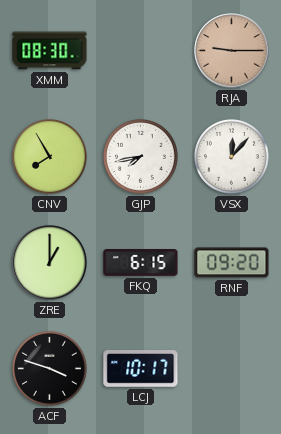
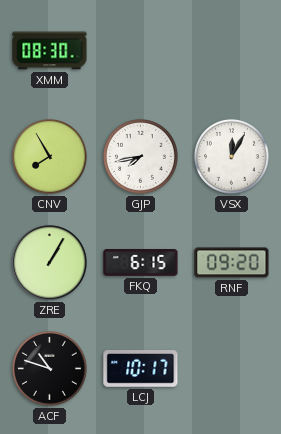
RJA: 9:15 -> none
VSX: 12:07 -> 12:05
ZRE: 1:00 -> 1:05
ACF: 3:48 -> 10:48
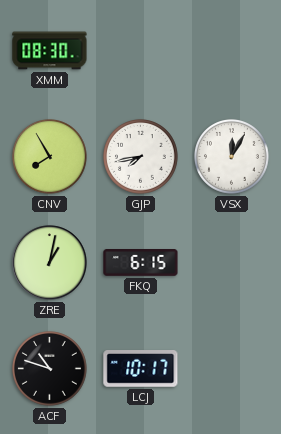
ZRE: 1:05 -> 1:02
RNF: 09:20 -> none
